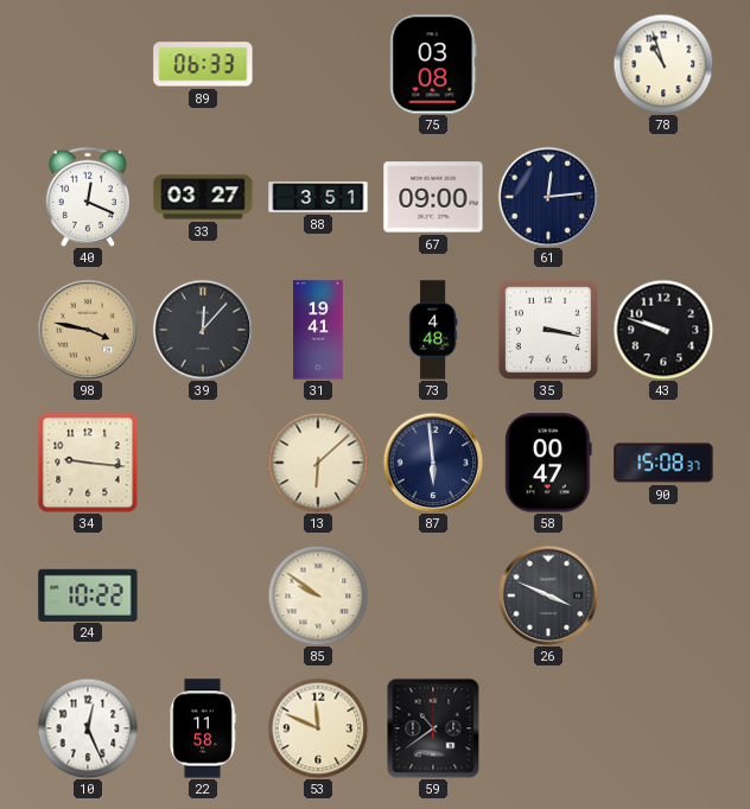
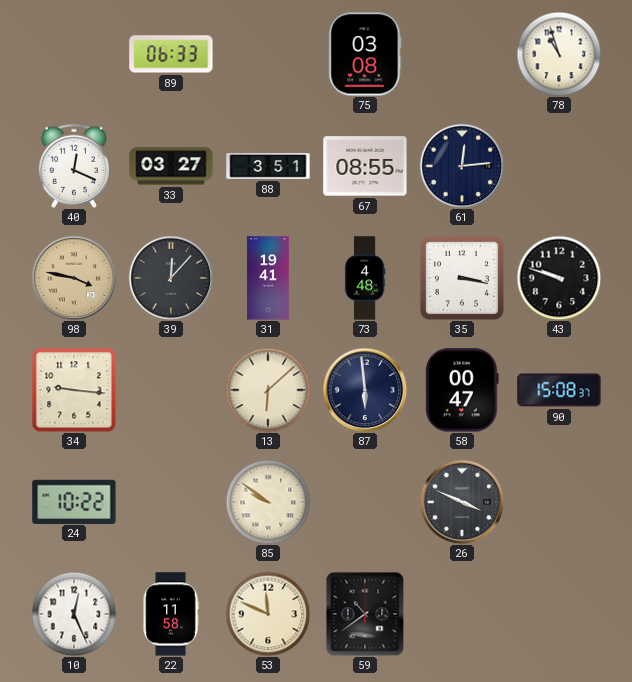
67: 09:00 -> 08:55
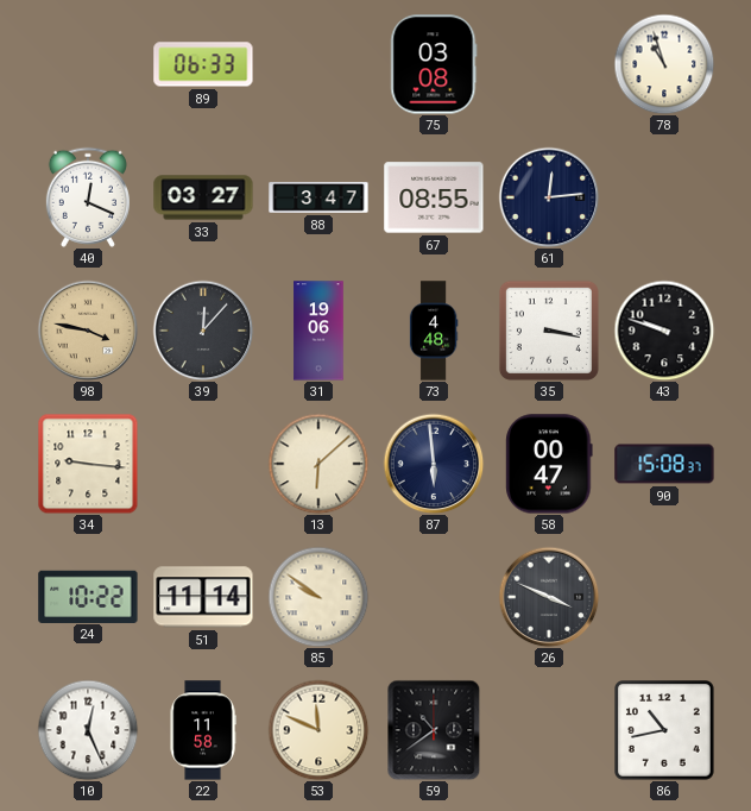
88: 3:51 -> 3:47
31: 19:41 -> 19:06
51: none -> 11:14
86: none -> 10:43
